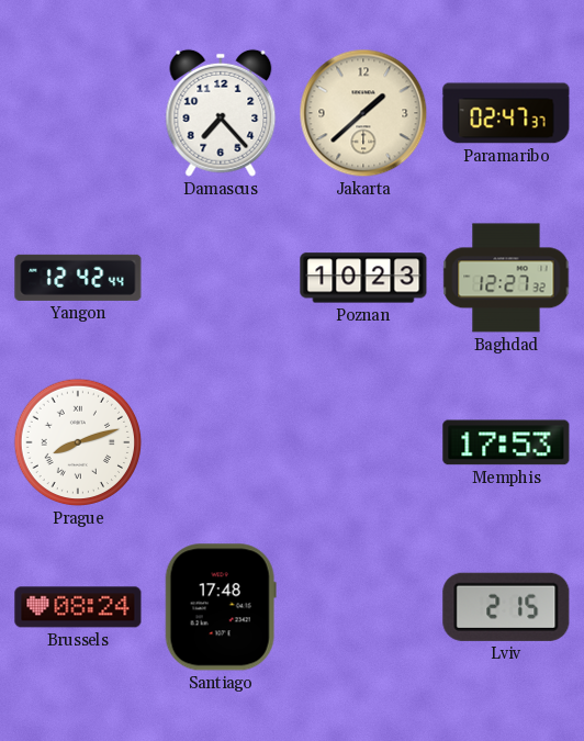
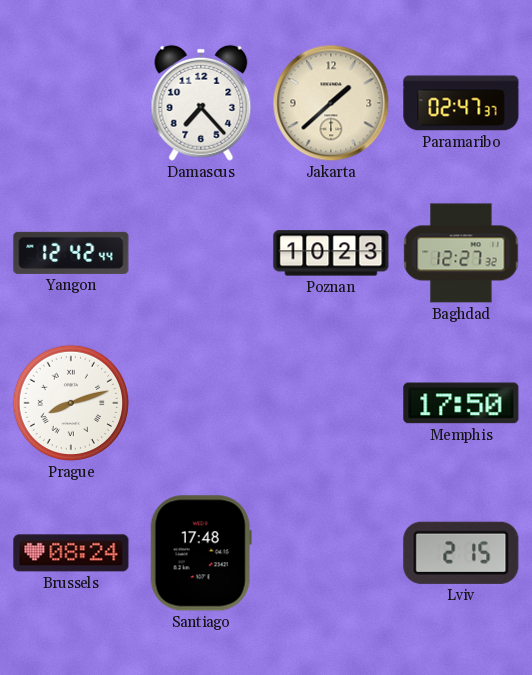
Memphis: 17:53 -> 17:50
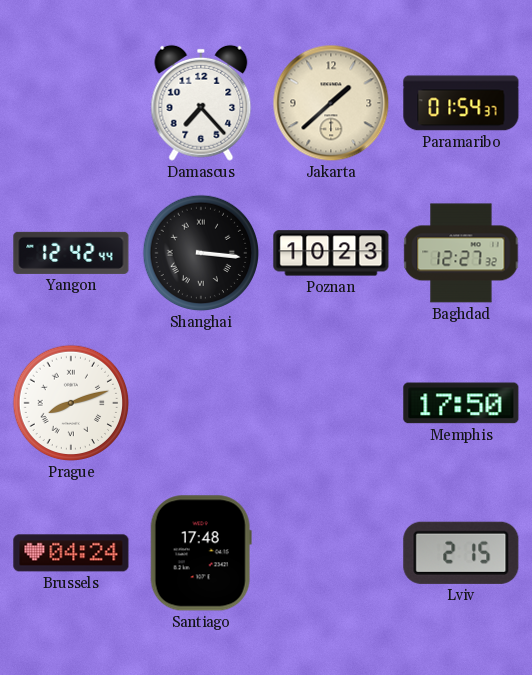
Paramaribo: 02:47 -> 01:54
Shanghai: none -> 3:16
Brussels: 08:24 -> 04:24
